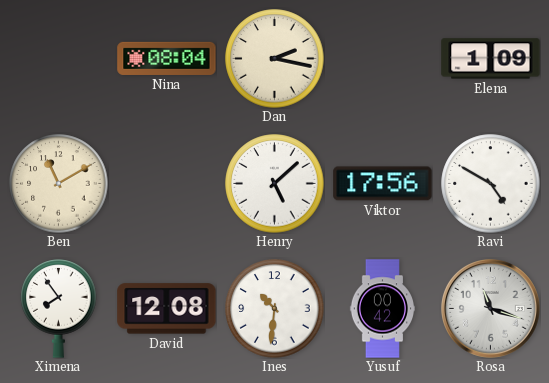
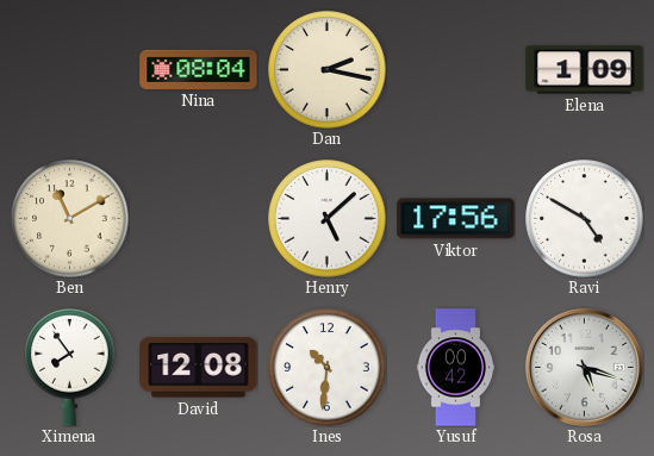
Rosa: 11:18 -> 5:18
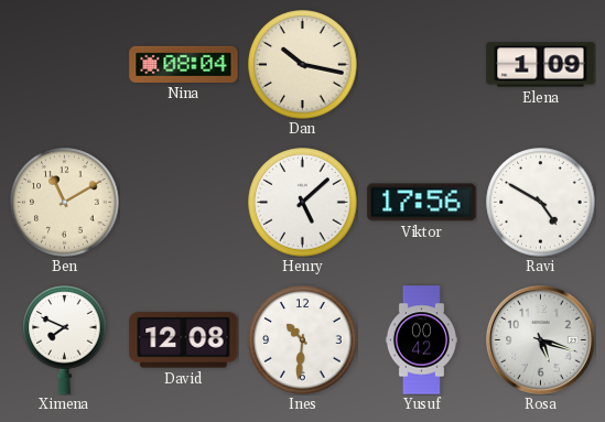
Dan: 2:17 -> 10:17
Ximena: 7:54 -> 7:49
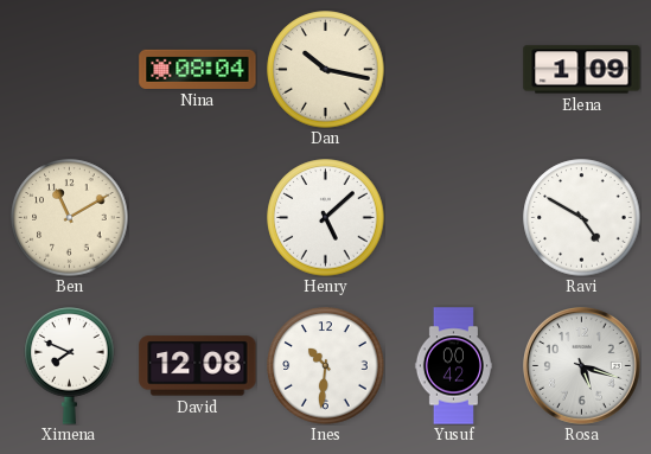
Viktor: 17:56 -> none
